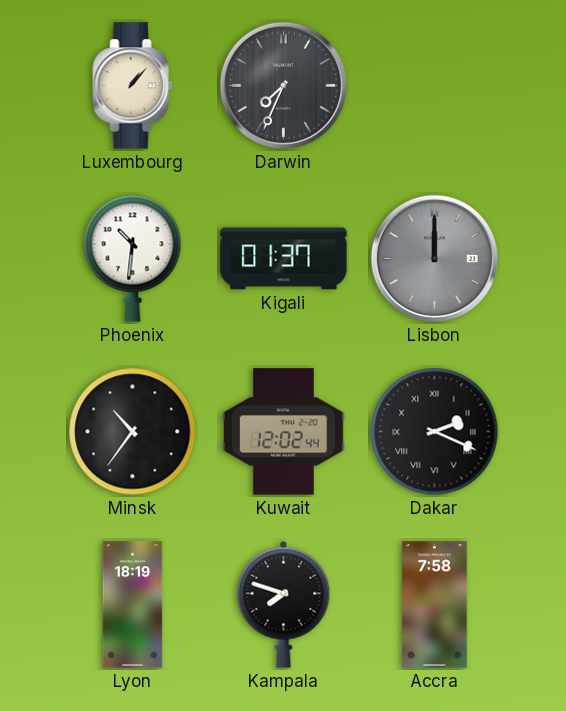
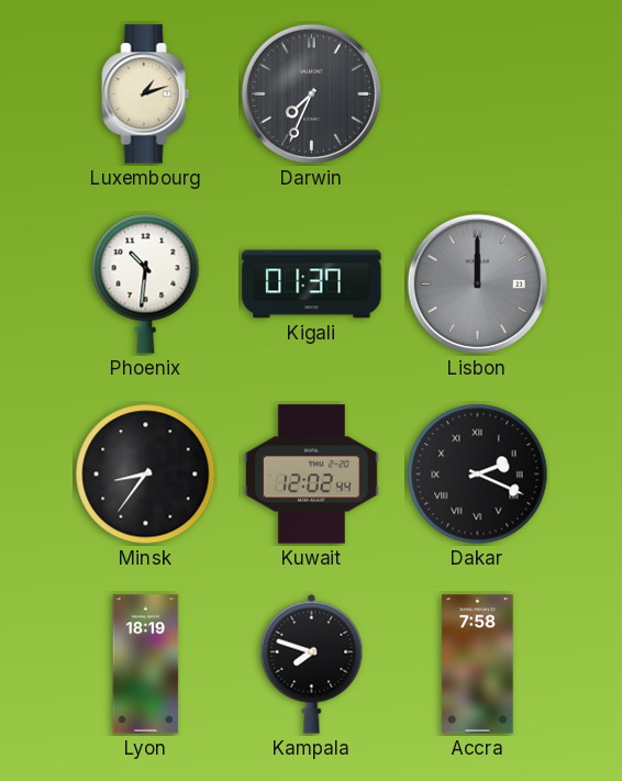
Luxembourg: 1:07 -> 1:12
Minsk: 10:36 -> 8:36
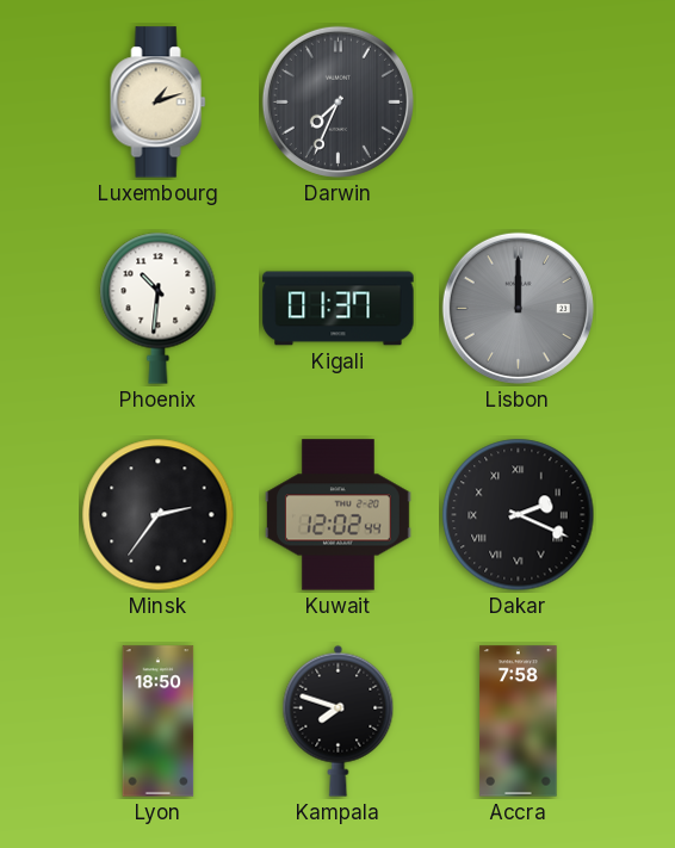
Minsk: 8:36 -> 2:36
Lyon: 18:19 -> 18:50
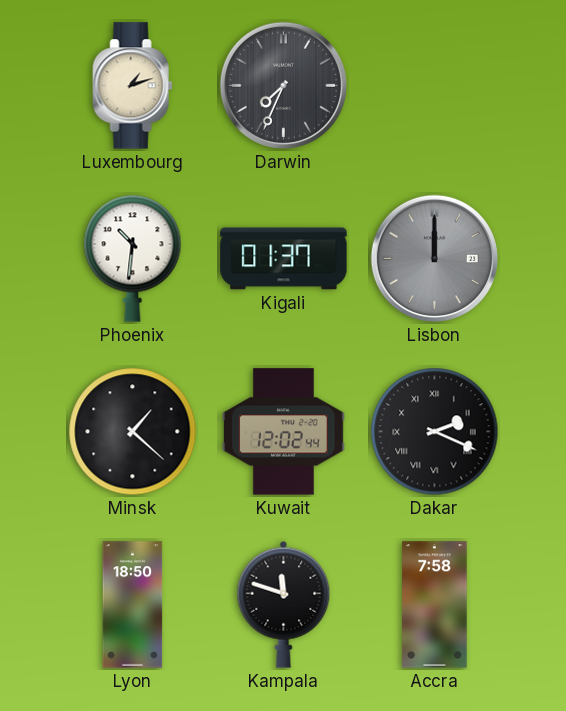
Minsk: 2:36 -> 1:22
Kampala: 7:48 -> 11:48
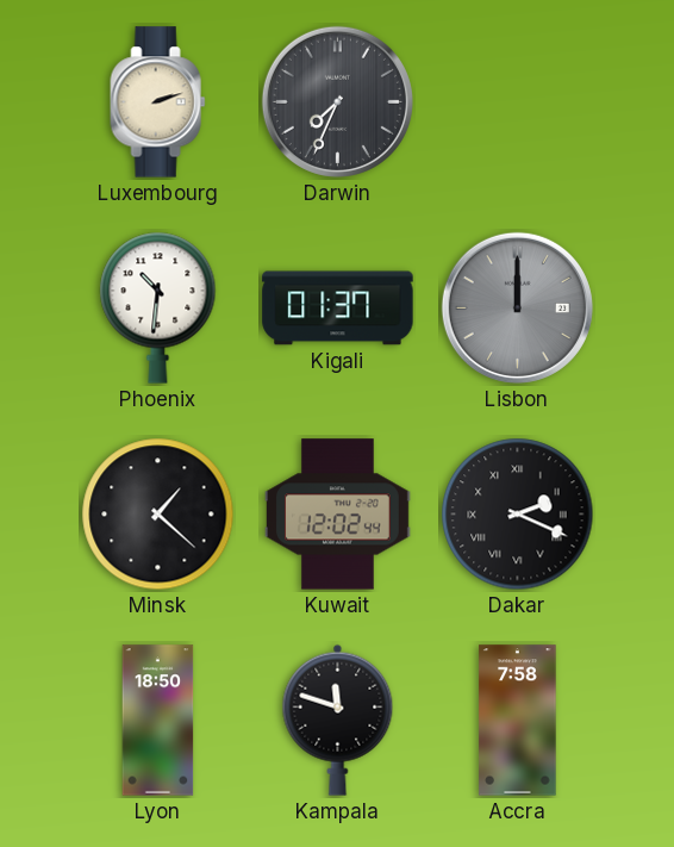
Luxembourg: 1:12 -> 2:12
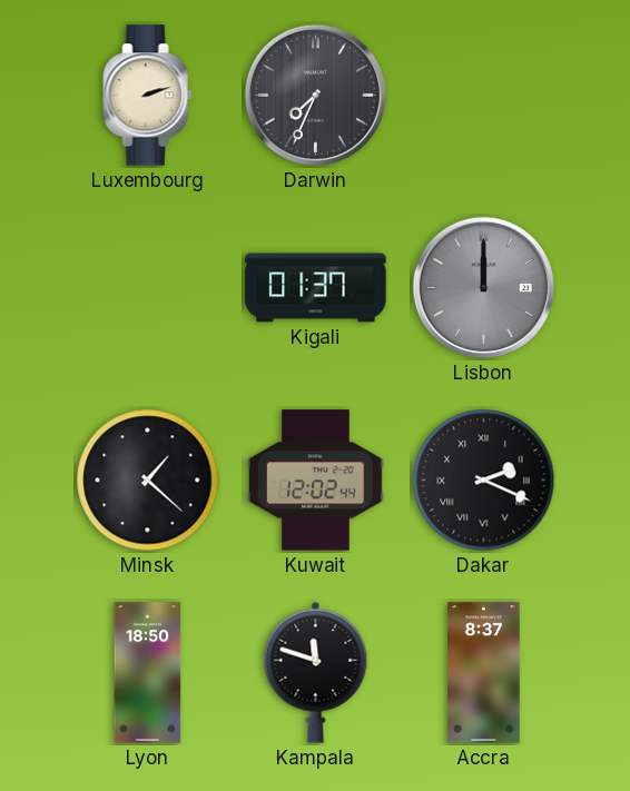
Phoenix: 10:31 -> none
Accra: 7:58 -> 8:37
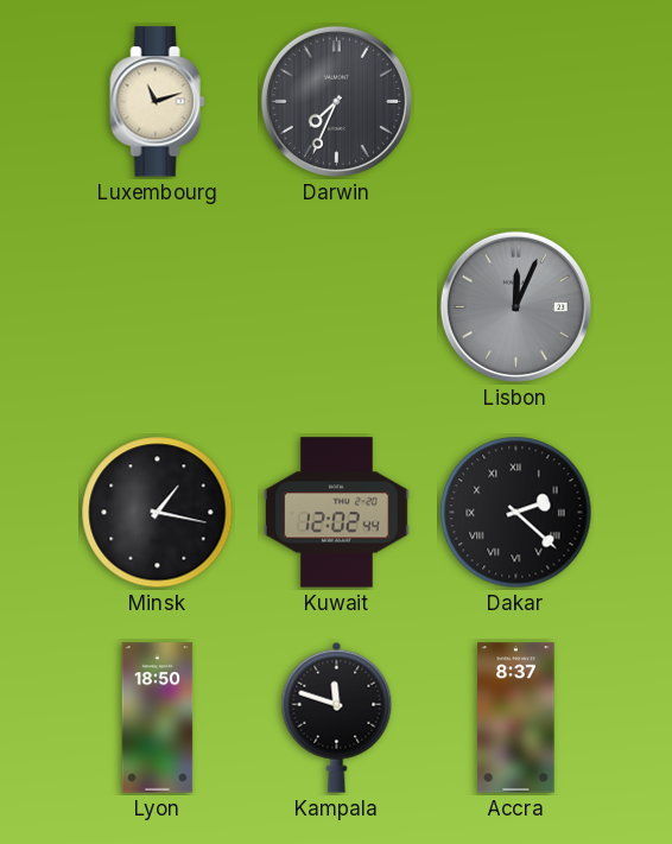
Luxembourg: 2:12 -> 11:12
Kigali: 01:37 -> none
Lisbon: 12:00 -> 12:04
Minsk: 1:22 -> 1:17
Dakar: 2:19 -> 2:22
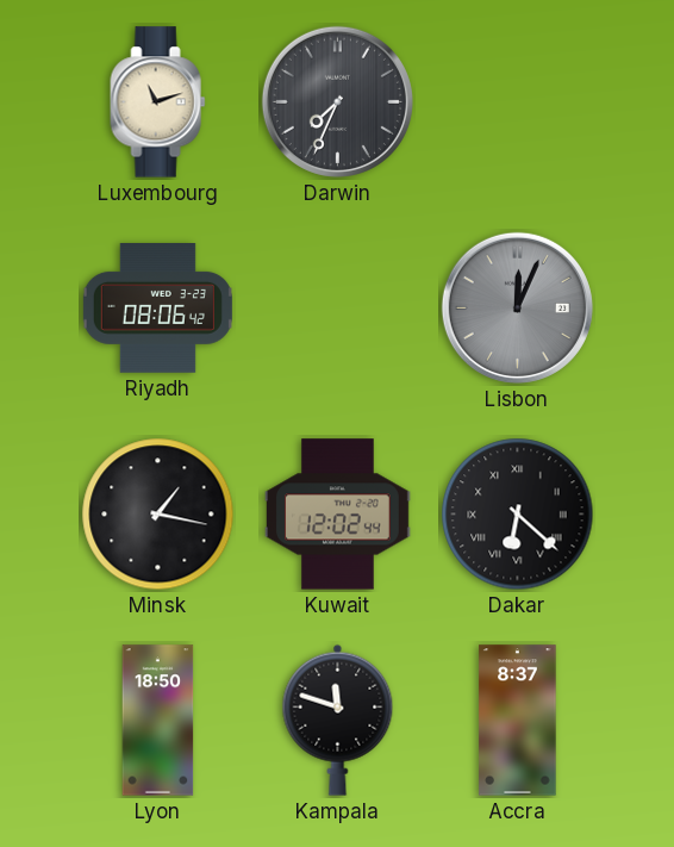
Riyadh: none -> 08:06
Dakar: 2:22 -> 6:22
